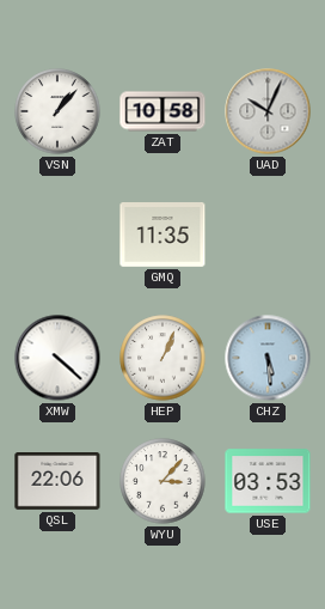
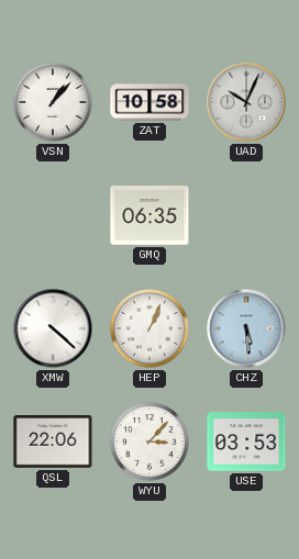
GMQ: 11:35 -> 06:35
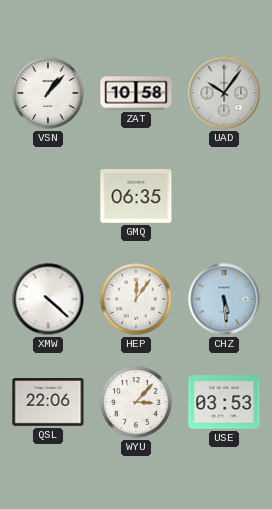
UAD: 10:04 -> 10:06
HEP: 1:04 -> 12:06
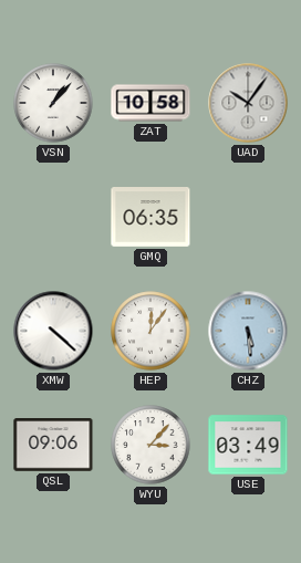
QSL: 22:06 -> 09:06
USE: 03:53 -> 03:49
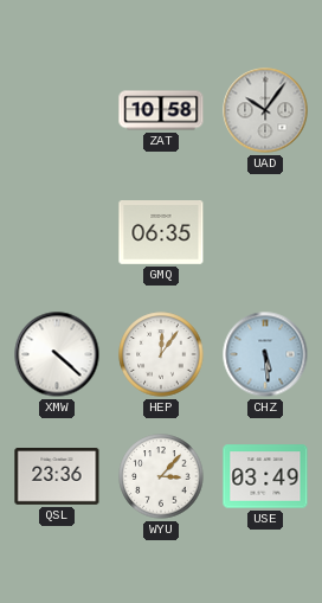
VSN: 1:07 -> none
QSL: 09:06 -> 23:36
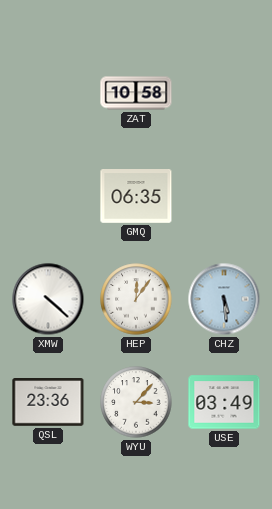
UAD: 10:06 -> none
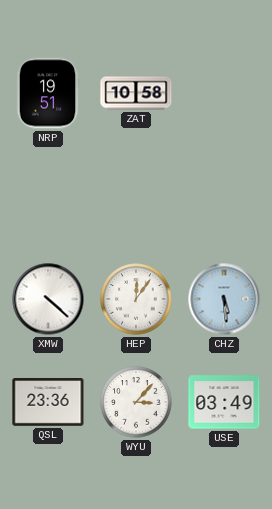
NRP: none -> 19:51
GMQ: 06:35 -> none
